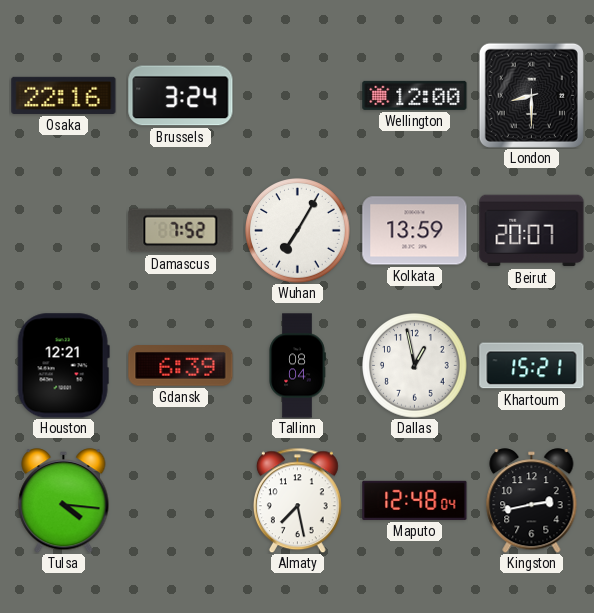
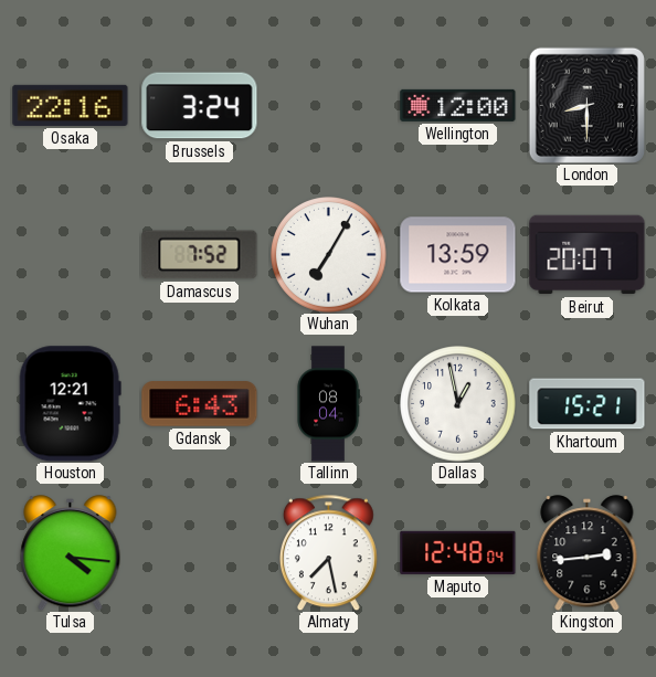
Gdansk: 6:39 -> 6:43
Kingston: 2:43 -> 2:44
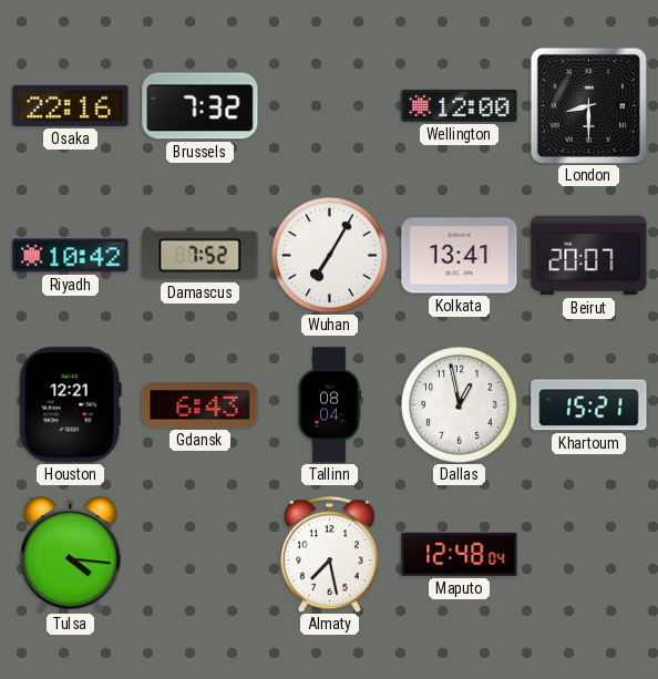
Brussels: 3:24 -> 7:32
Riyadh: none -> 10:42
Kolkata: 13:59 -> 13:41
Kingston: 2:44 -> none
